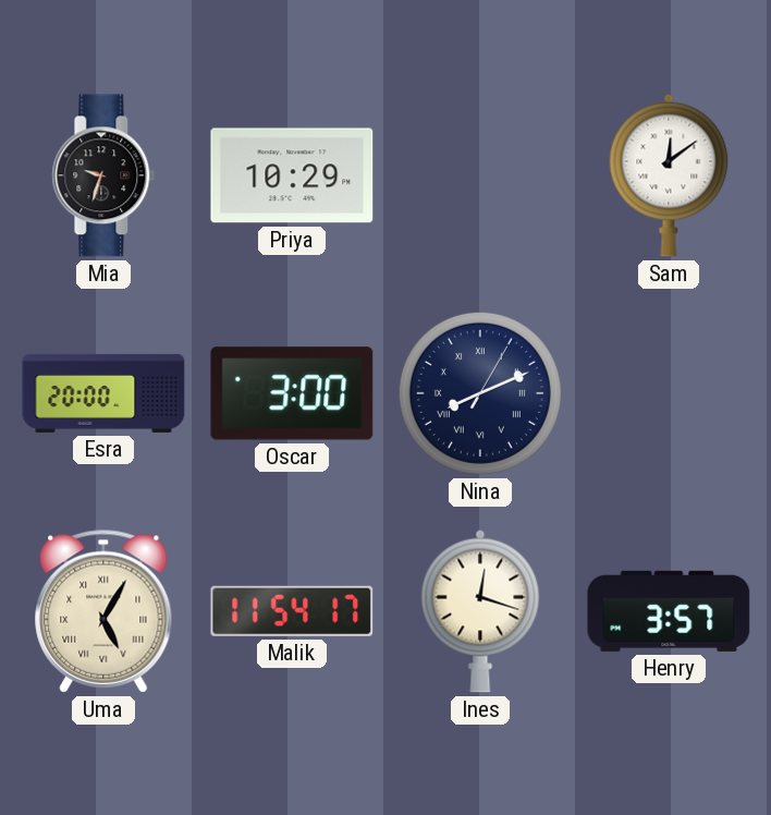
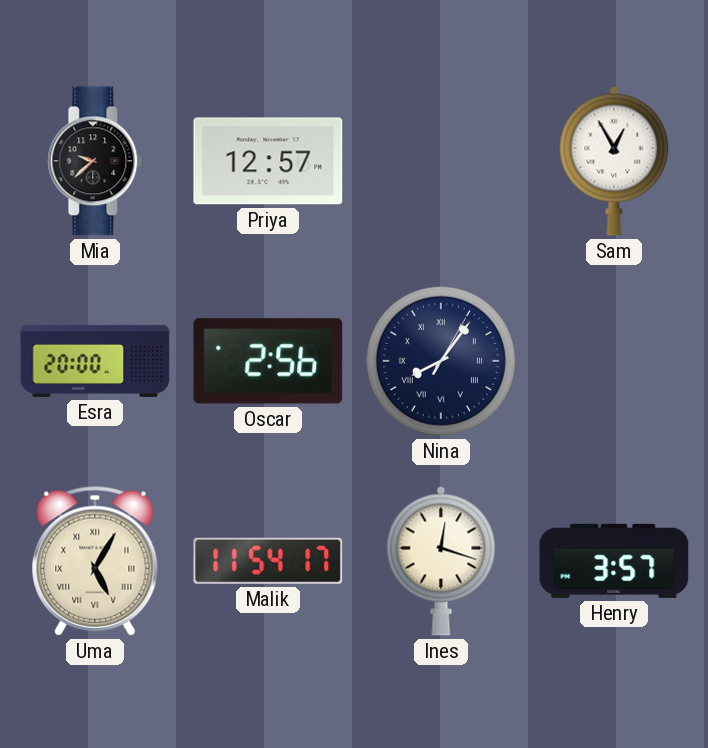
Mia: 9:33 -> 9:38
Priya: 10:29 -> 12:57
Sam: 12:09 -> 12:55
Oscar: 3:00 -> 2:56
Nina: 8:11 -> 8:06
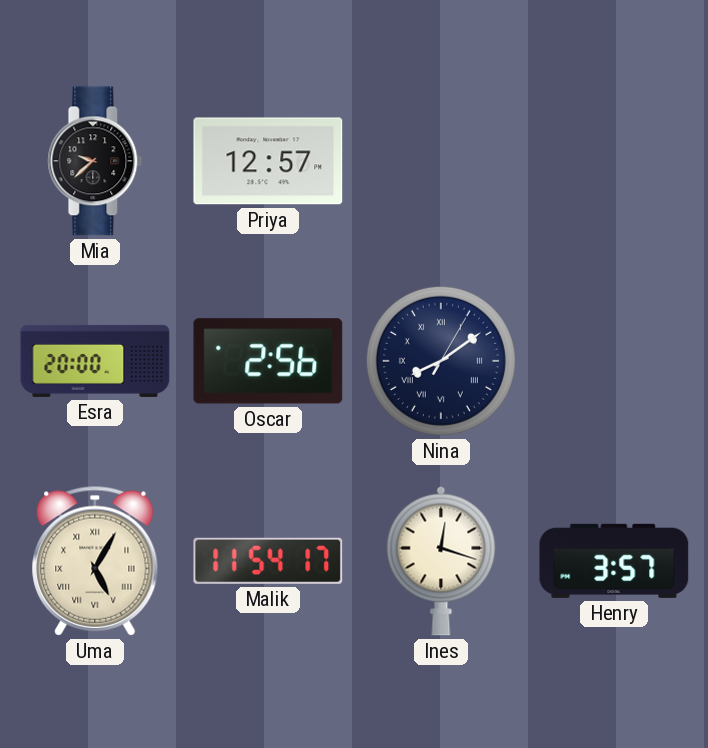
Sam: 12:55 -> none
Nina: 8:06 -> 8:09
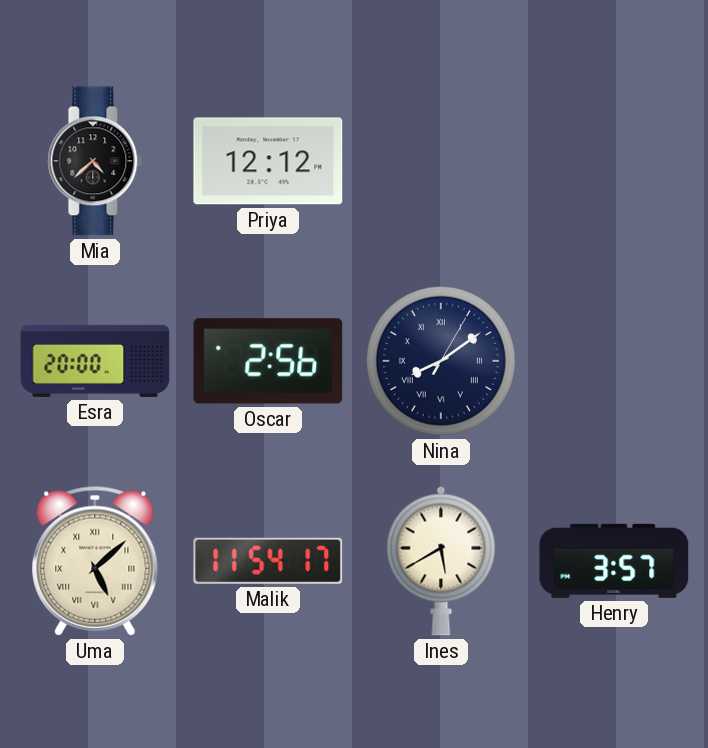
Mia: 9:38 -> 4:38
Priya: 12:57 -> 12:12
Uma: 5:05 -> 5:08
Ines: 12:18 -> 5:40
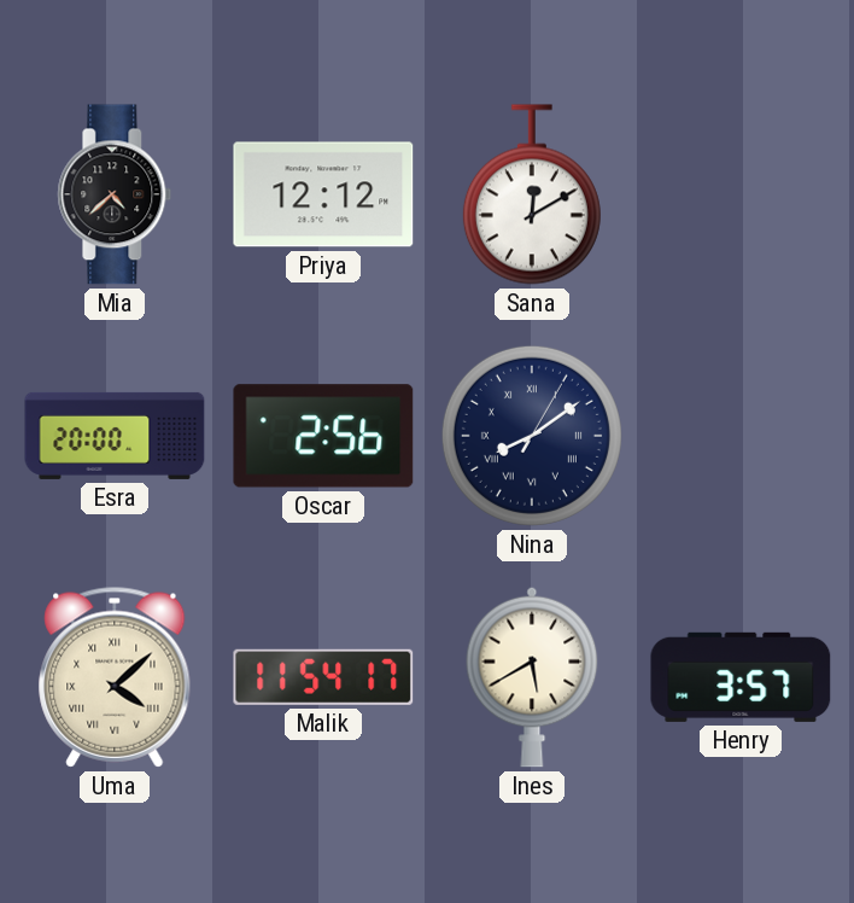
Sana: none -> 12:10
Uma: 5:08 -> 4:08
